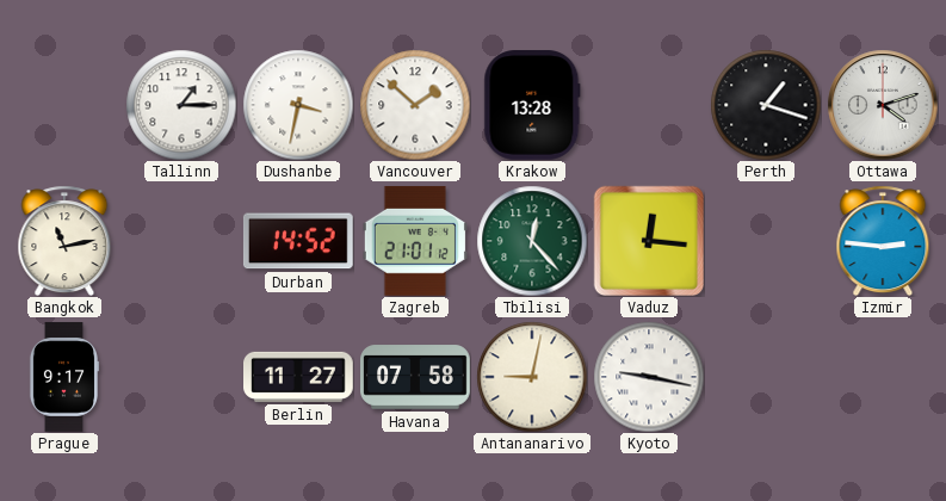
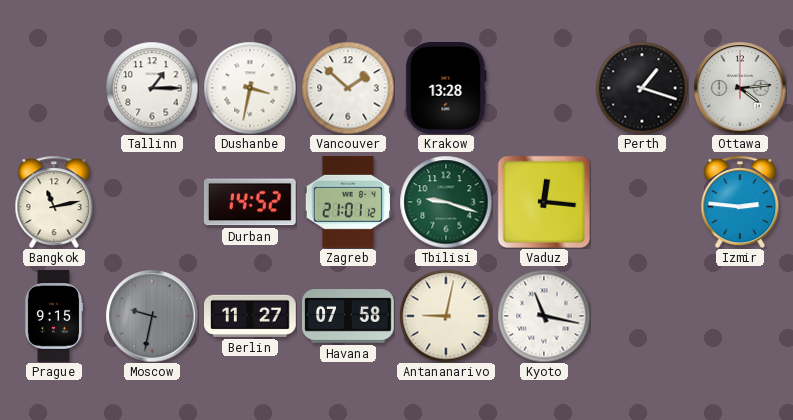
Ottawa: 4:12 -> 4:14
Tbilisi: 12:23 -> 9:18
Prague: 9:17 -> 9:15
Moscow: none -> 9:32
Kyoto: 9:17 -> 11:17
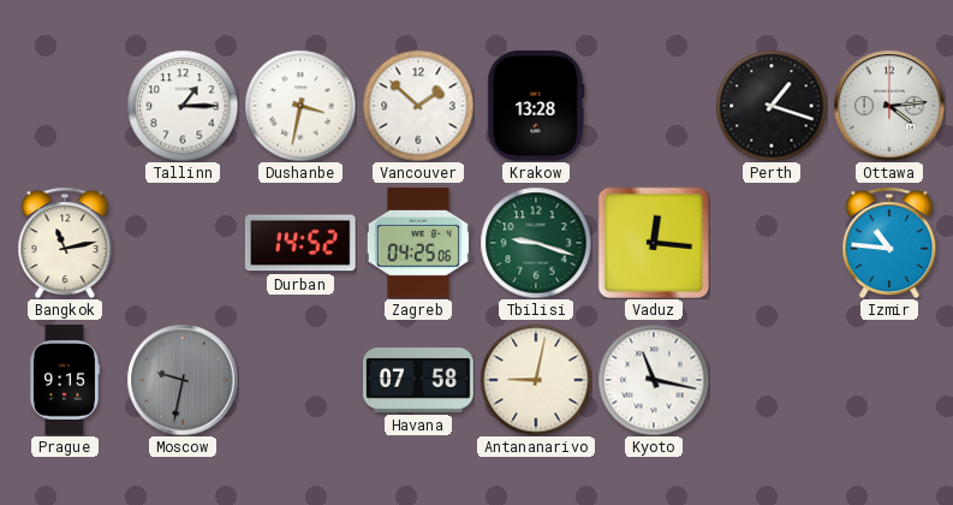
Zagreb: 21:01 -> 04:25
Izmir: 2:46 -> 10:46
Berlin: 11:27 -> none
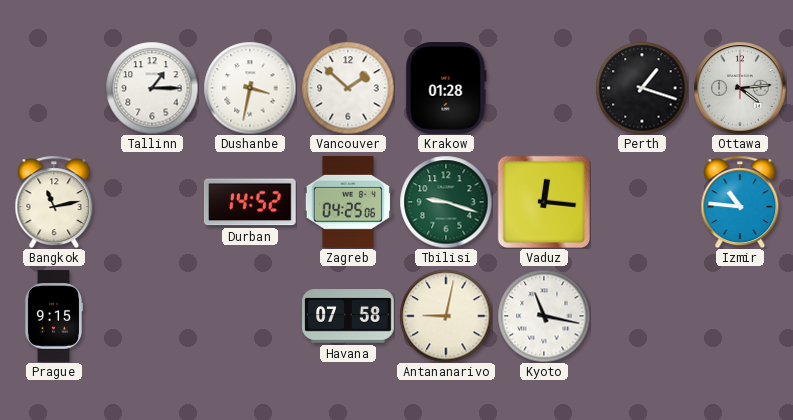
Krakow: 13:28 -> 01:28
Moscow: 9:32 -> none
